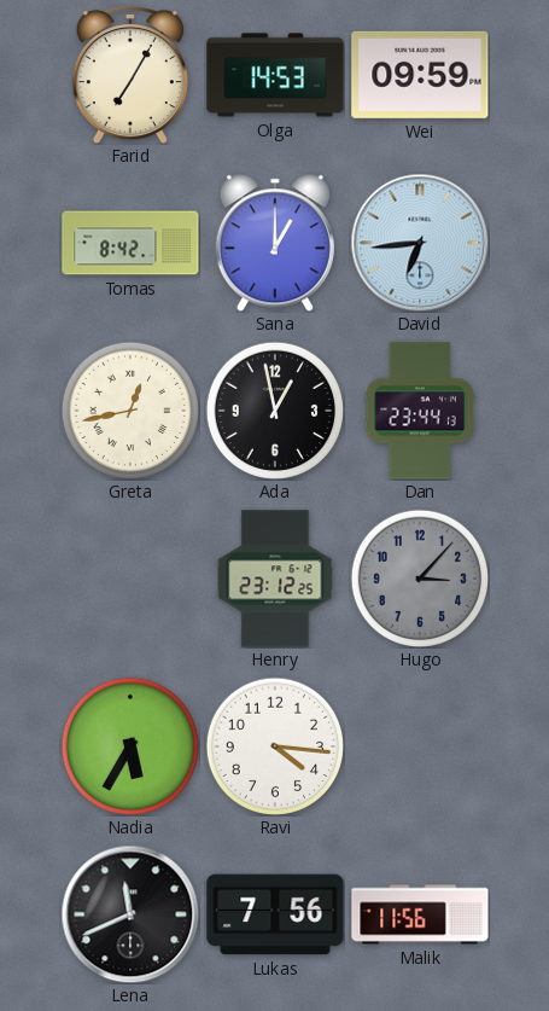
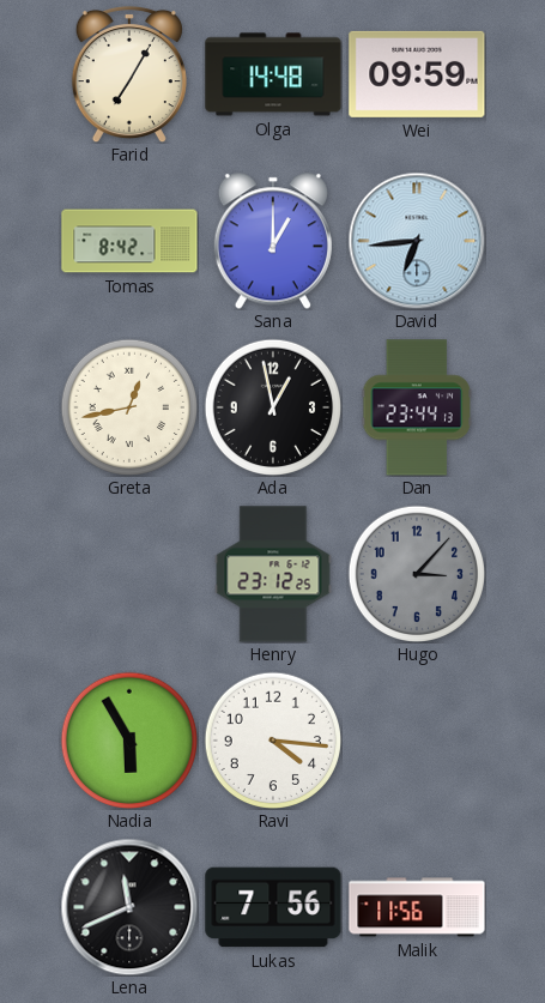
Olga: 14:53 -> 14:48
Nadia: 5:35 -> 5:55
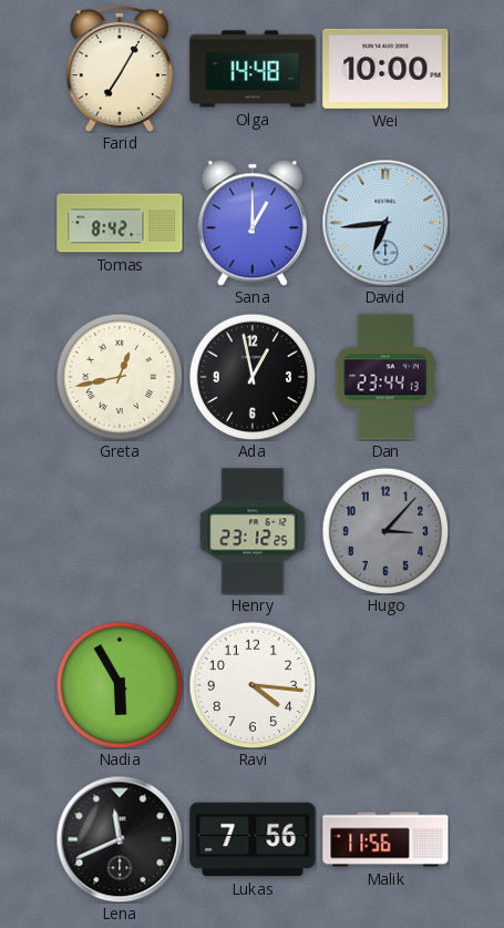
Wei: 09:59 -> 10:00
